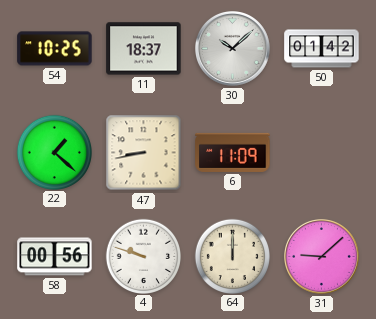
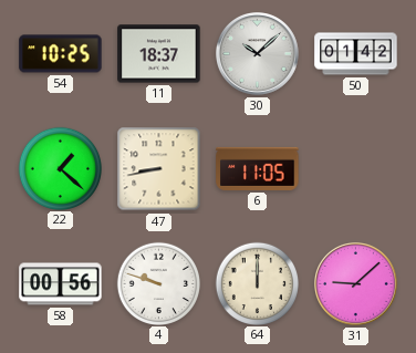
6: 11:09 -> 11:05
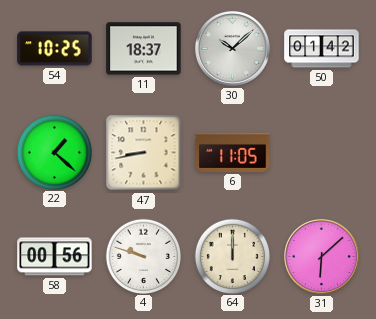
31: 9:08 -> 6:08
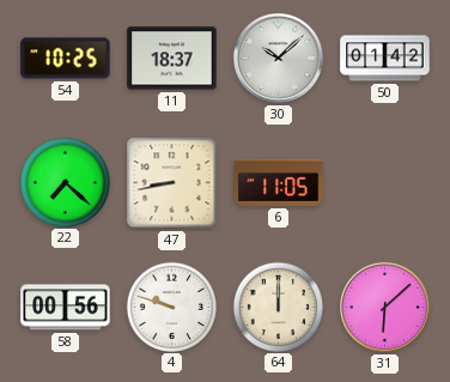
22: 1:22 -> 7:22
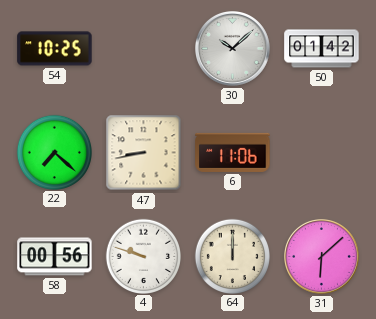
11: 18:37 -> none
6: 11:05 -> 11:06
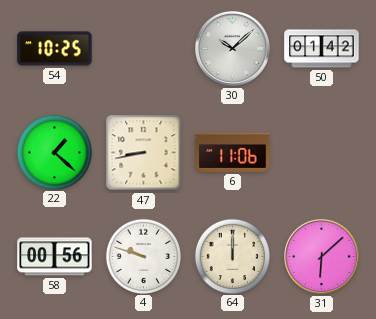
22: 7:22 -> 1:22
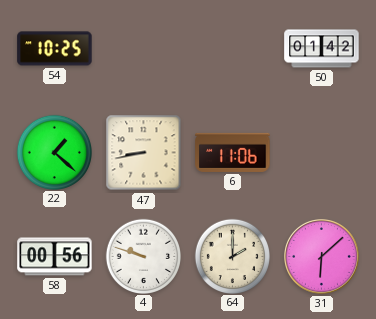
30: 10:08 -> none
64: 12:00 -> 2:00
